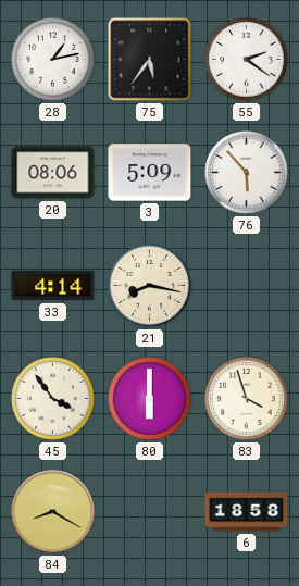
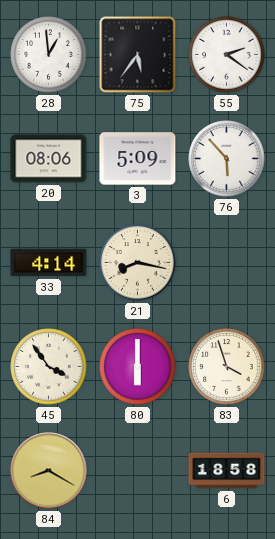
28: 1:13 -> 12:59
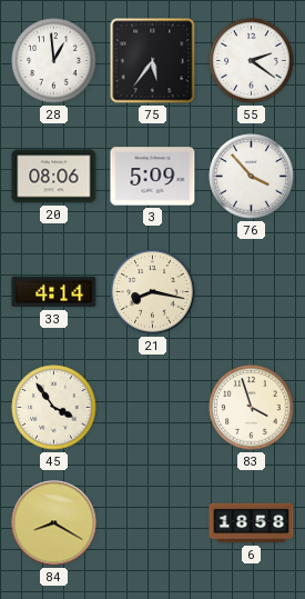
76: 5:53 -> 3:53
80: 6:00 -> none
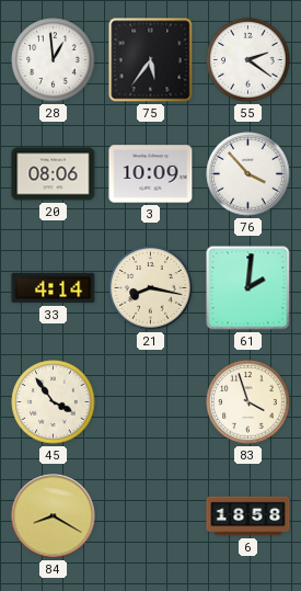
3: 5:09 -> 10:09
61: none -> 2:01
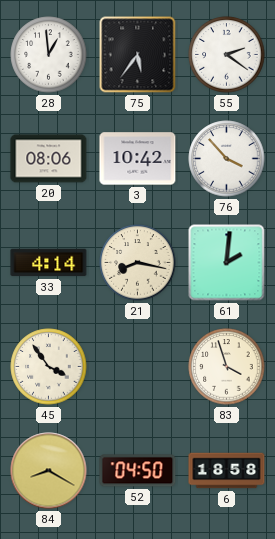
3: 10:09 -> 10:42
52: none -> 04:50
